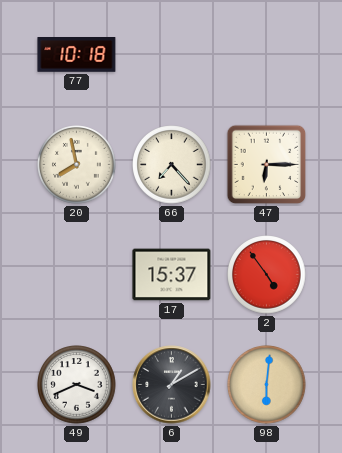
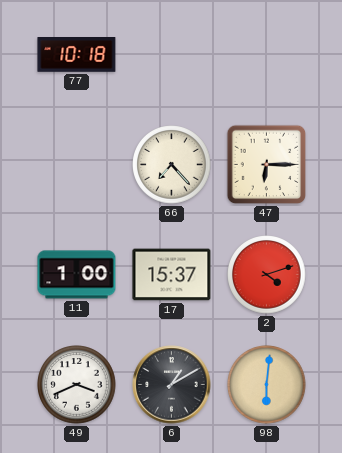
20: 7:58 -> none
11: none -> 1:00
2: 4:54 -> 4:12
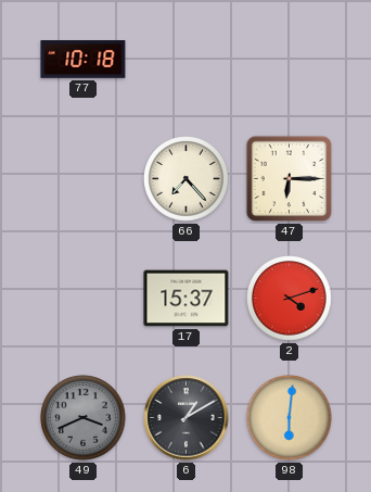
11: 1:00 -> none
49 dial: white -> grey
